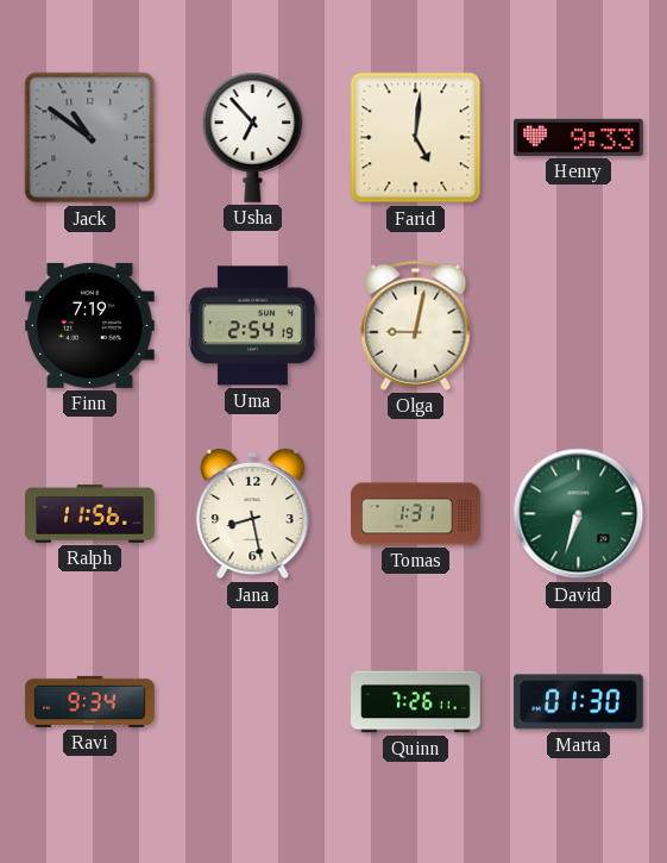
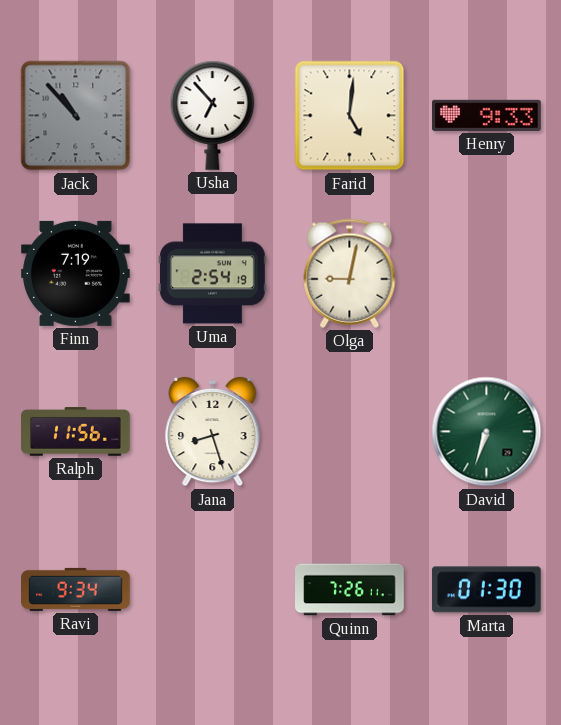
Jack: 10:51 -> 10:53
Jana: 8:28 -> 8:27
Tomas: 1:31 -> none
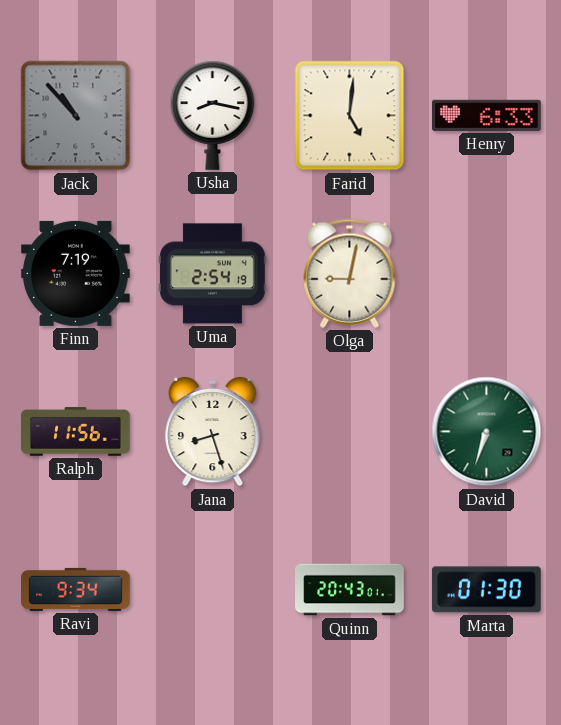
Usha: 6:53 -> 8:17
Henry: 9:33 -> 6:33
Quinn: 7:26 -> 20:43
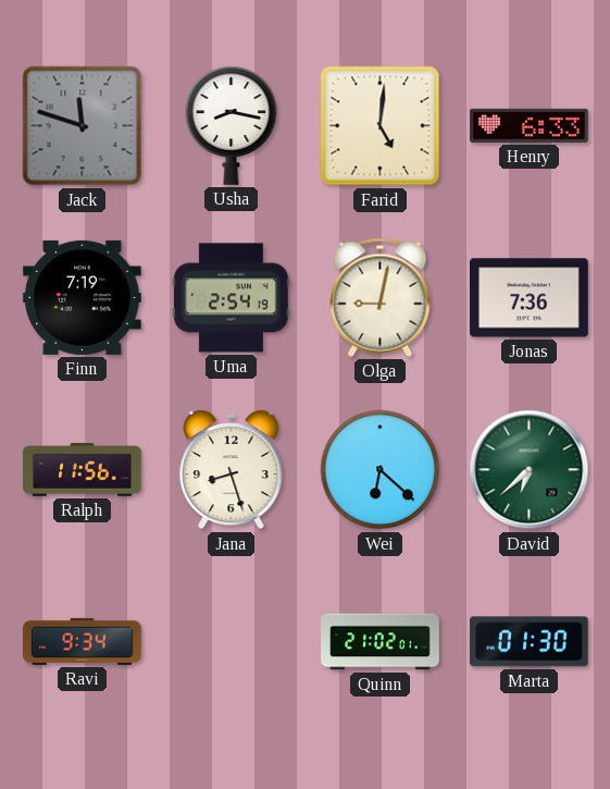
Jack: 10:53 -> 11:48
Jonas: none -> 7:36
Wei: none -> 6:22
David: 6:33 -> 6:38
Quinn: 20:43 -> 21:02
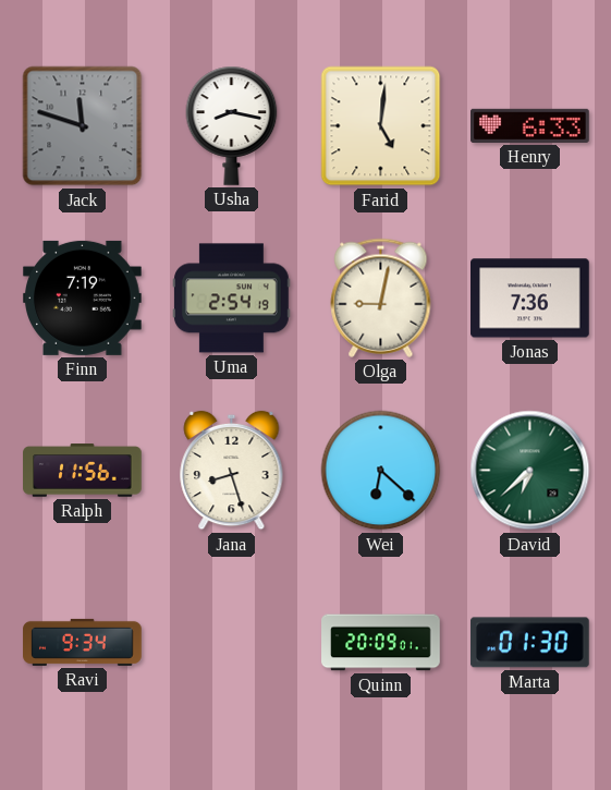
Quinn: 21:02 -> 20:09
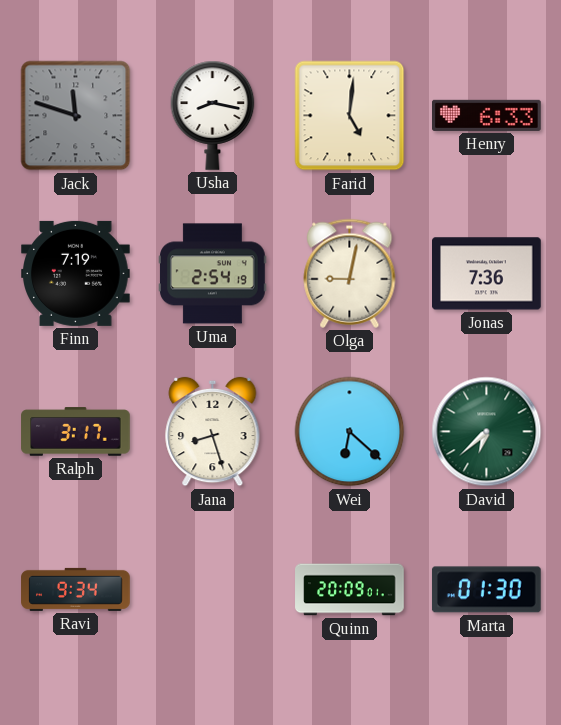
Ralph: 11:56 -> 3:17
